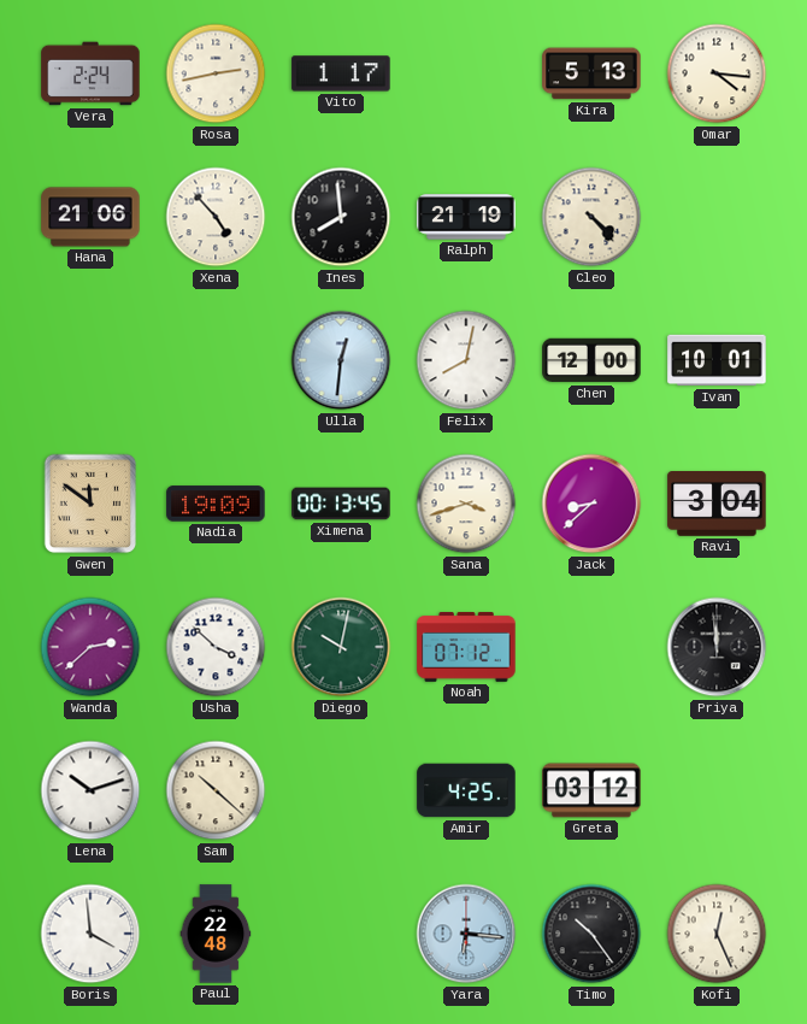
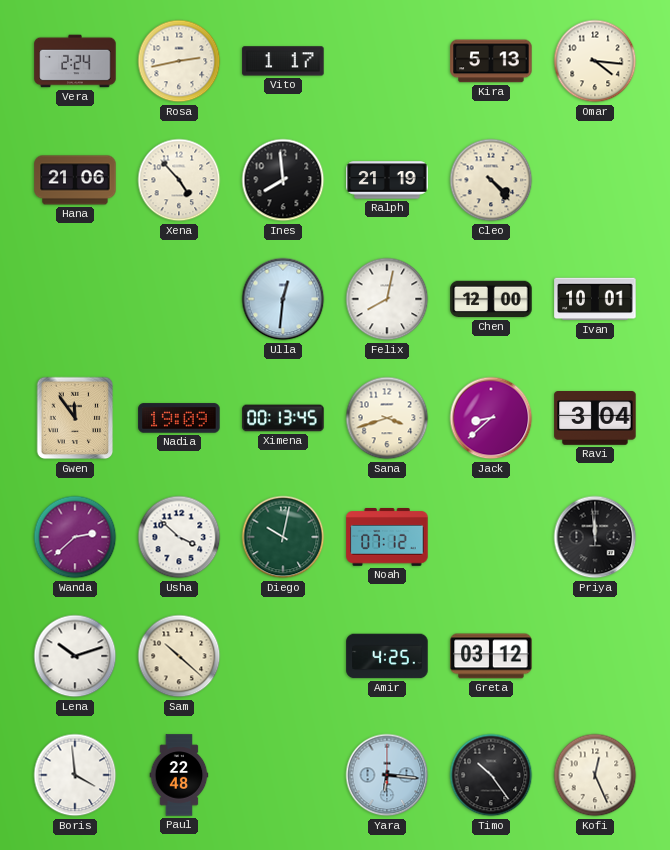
Gwen: 11:51 -> 11:54
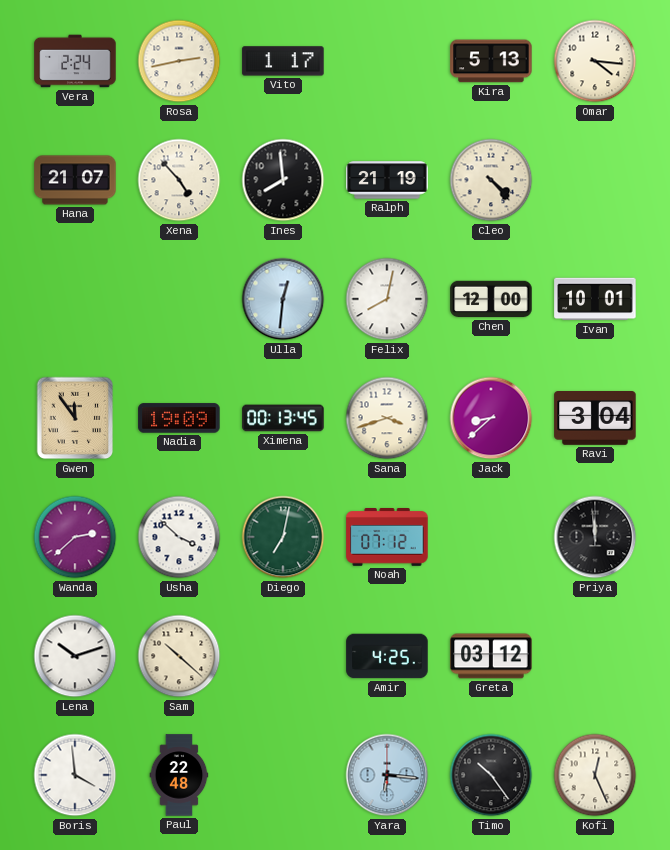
Hana: 21:06 -> 21:07
Diego: 10:02 -> 7:02
